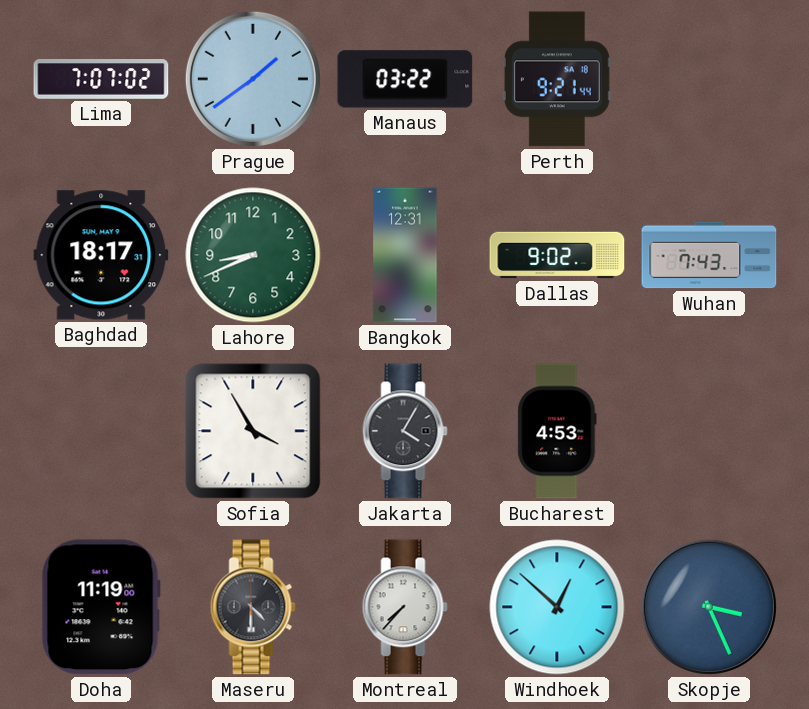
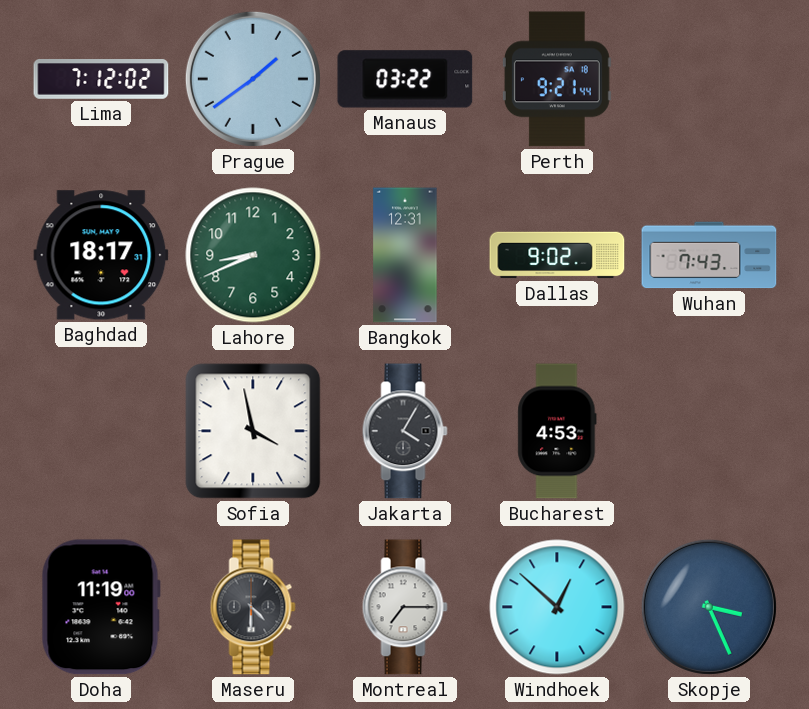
Lima: 7:07 -> 7:12
Sofia: 3:55 -> 3:58
Montreal: 7:37 -> 7:15
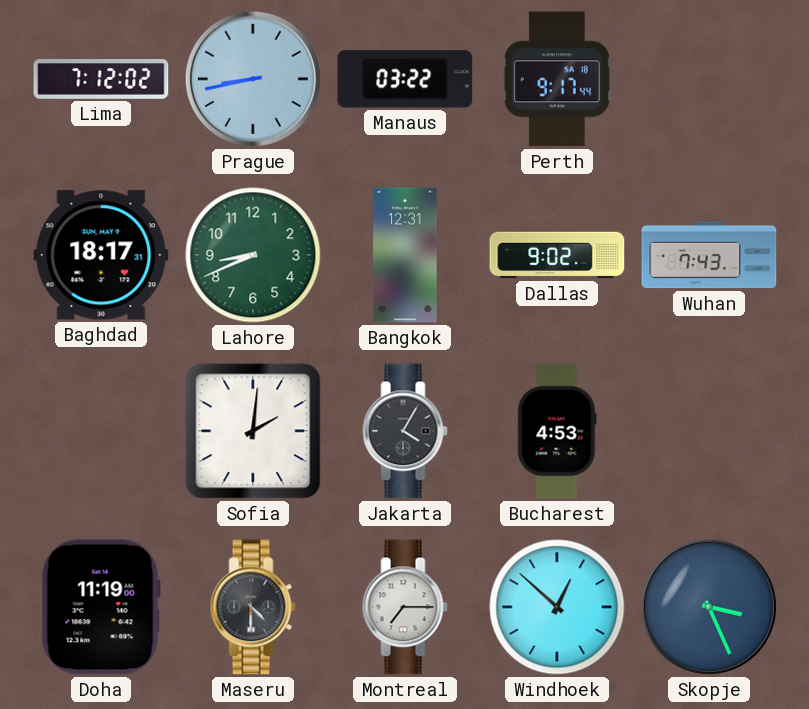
Prague: 1:39 -> 8:43
Perth: 9:21 -> 9:17
Sofia: 3:58 -> 2:01
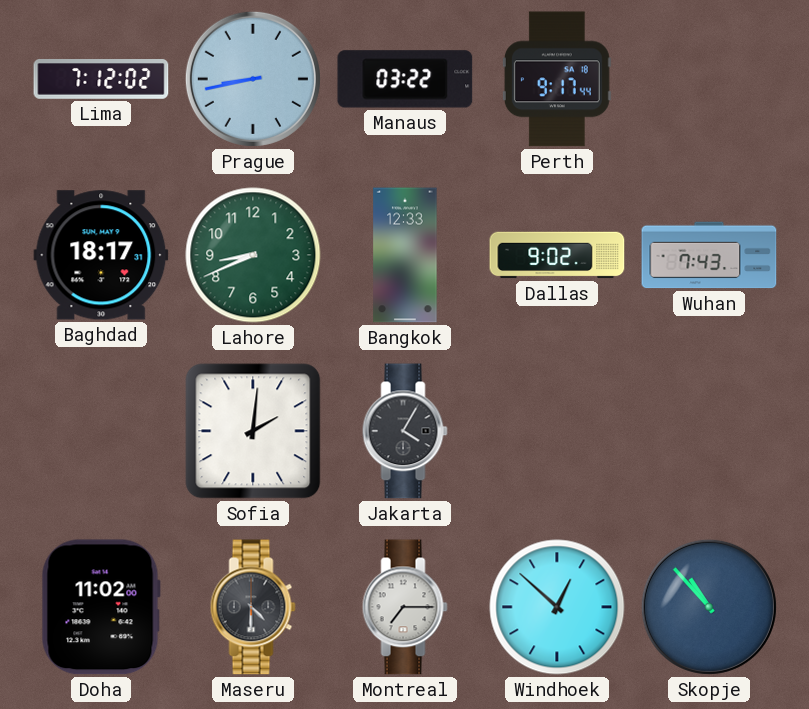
Bangkok: 12:31 -> 12:33
Bucharest: 4:53 -> none
Doha: 11:19 -> 11:02
Skopje: 3:26 -> 10:53
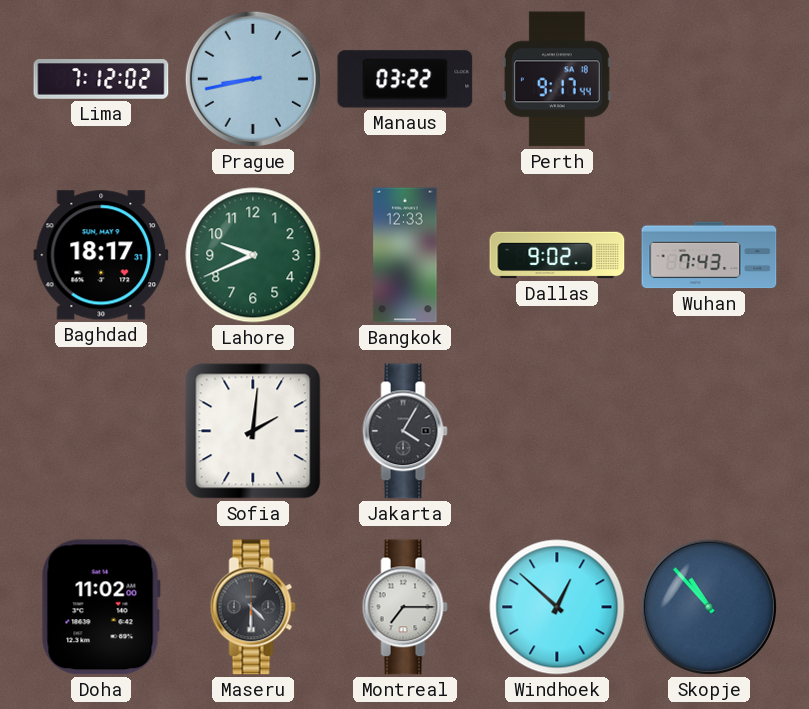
Lahore: 8:41 -> 9:41
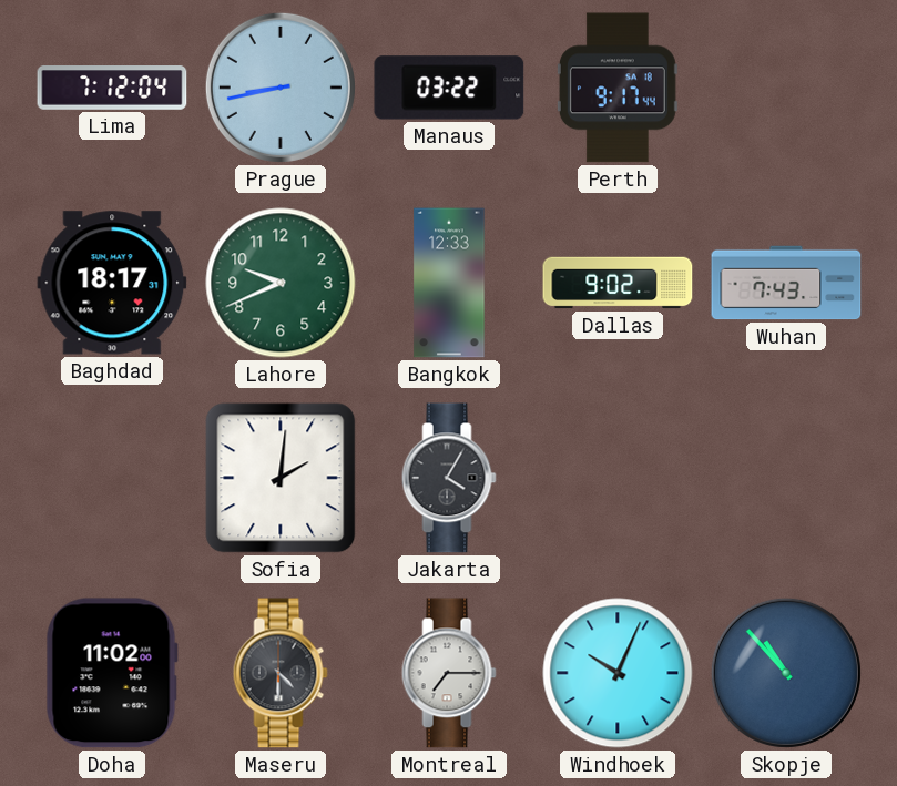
Lima: 7:12:02 -> 7:12:04
Windhoek: 12:52 -> 10:04
